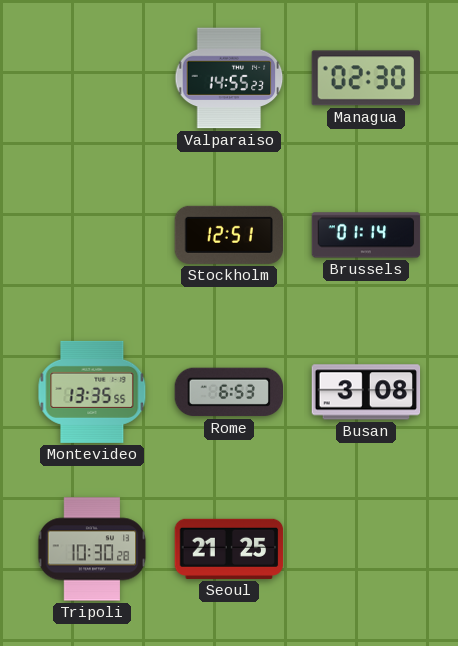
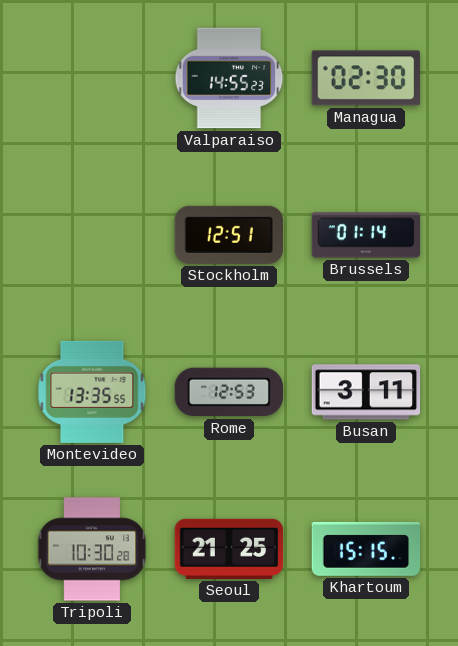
Rome: 6:53 -> 12:53
Busan: 3:08 -> 3:11
Khartoum: none -> 15:15
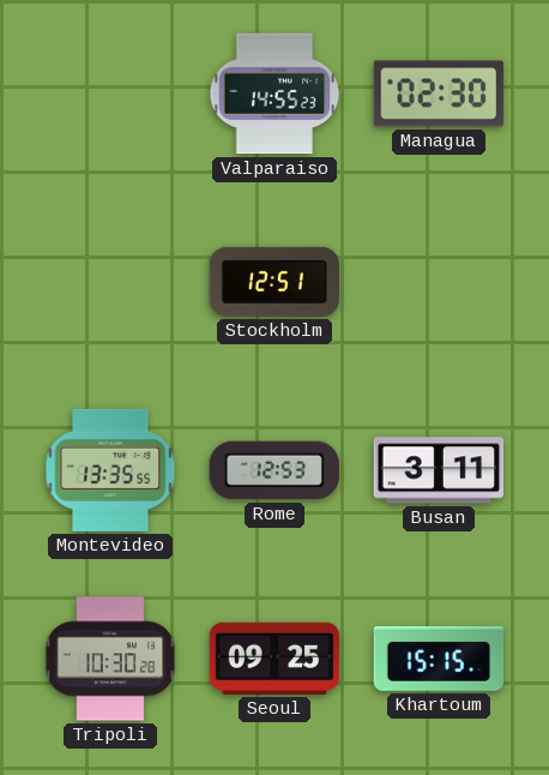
Brussels: 01:14 -> none
Seoul: 21:25 -> 09:25
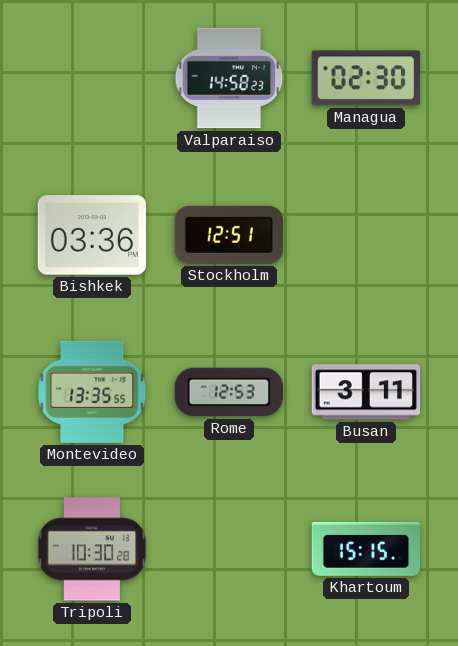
Valparaiso: 14:55 -> 14:58
Bishkek: none -> 03:36
Seoul: 09:25 -> none
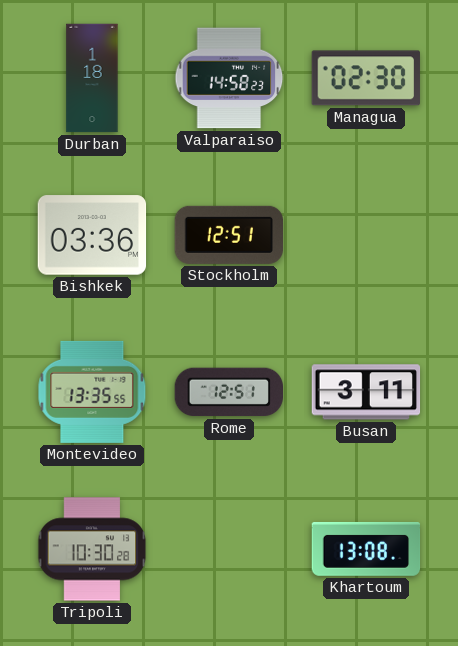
Durban: none -> 1:18
Rome: 12:53 -> 12:51
Khartoum: 15:15 -> 13:08
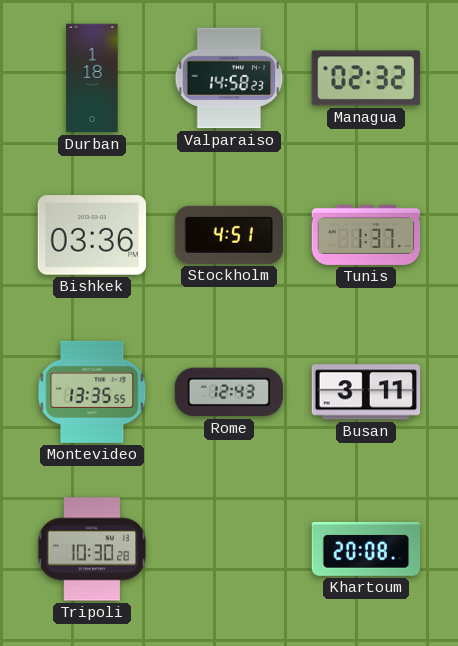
Managua: 02:30 -> 02:32
Stockholm: 12:51 -> 4:51
Tunis: none -> 1:37
Rome: 12:51 -> 12:43
Khartoum: 13:08 -> 20:08
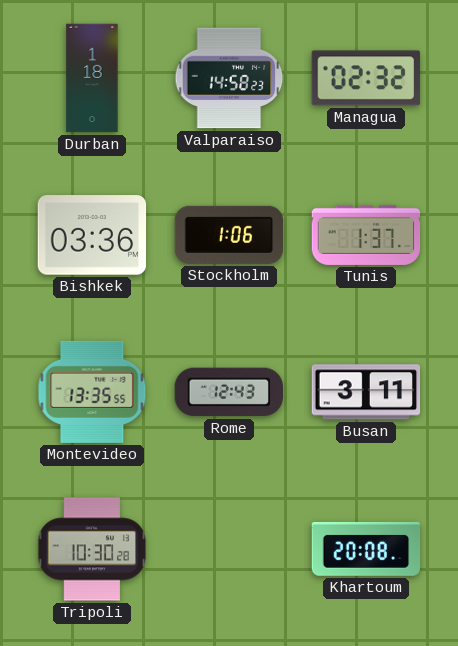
Stockholm: 4:51 -> 1:06
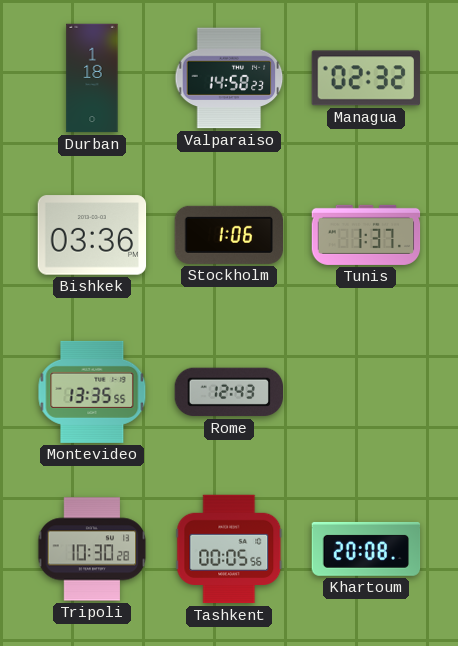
Busan: 3:11 -> none
Tashkent: none -> 00:05
